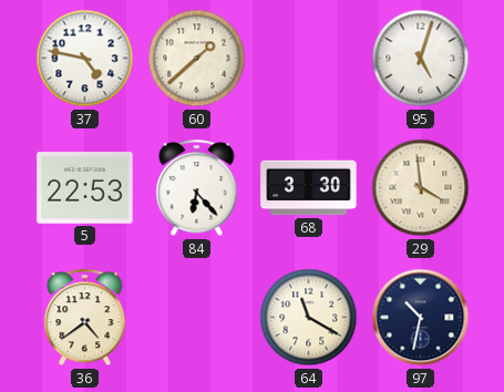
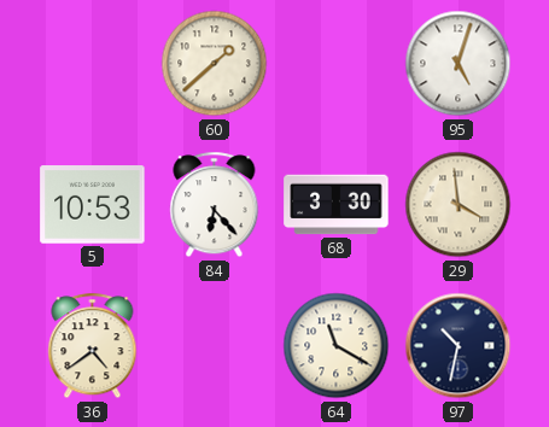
37: 4:47 -> none
5: 22:53 -> 10:53
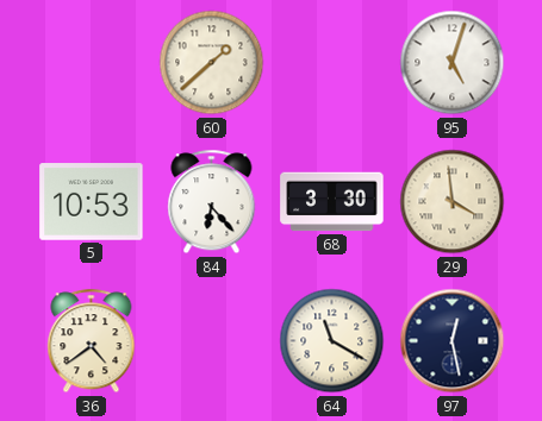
97: 10:32 -> 12:28
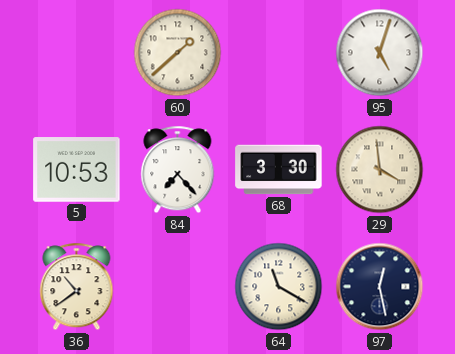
84: 6:23 -> 7:23
36: 4:39 -> 10:39
